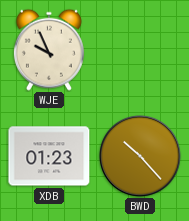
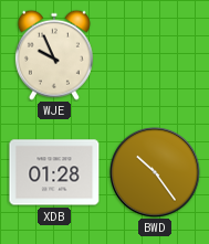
XDB: 01:23 -> 01:28
BWD: 10:23 -> 10:24
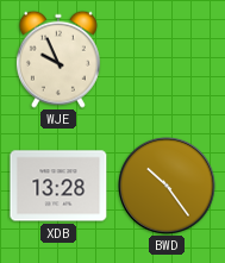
XDB: 01:28 -> 13:28
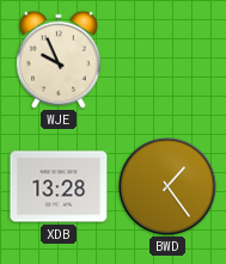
BWD: 10:24 -> 1:24
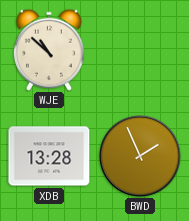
WJE: 9:56 -> 10:52
BWD: 1:24 -> 1:56
